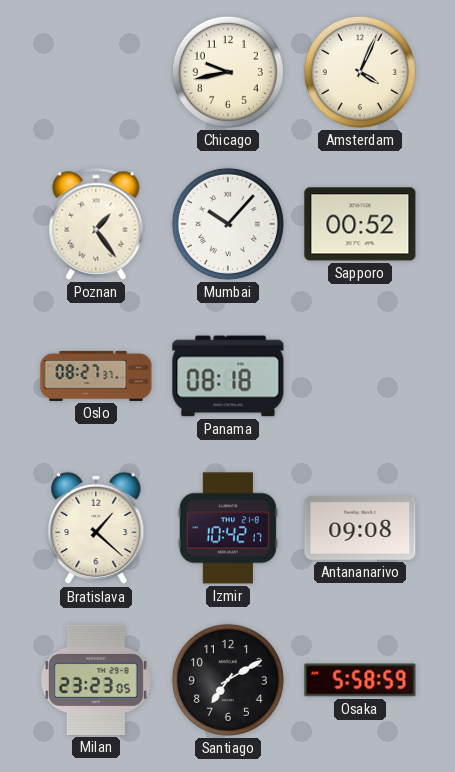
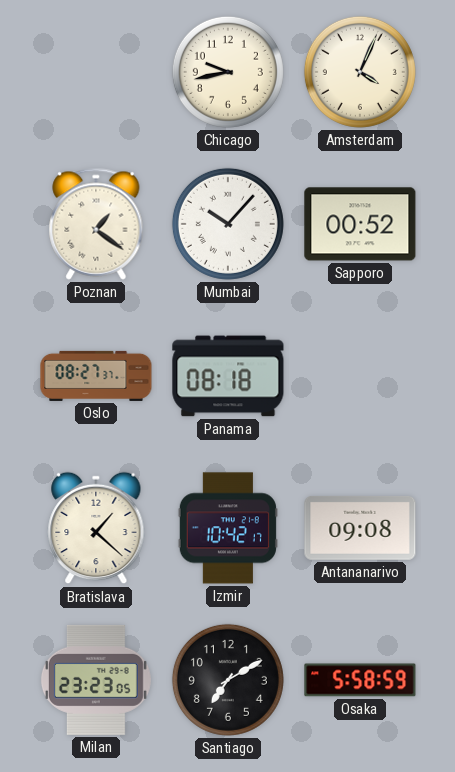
Poznan: 1:24 -> 1:21
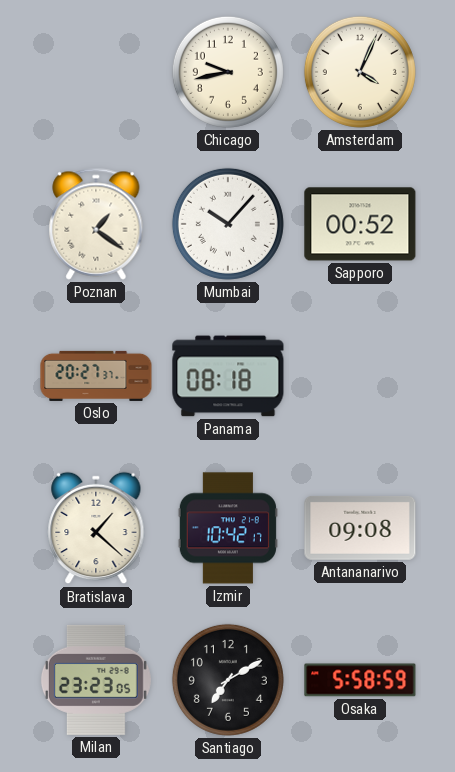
Oslo: 08:27 -> 20:27
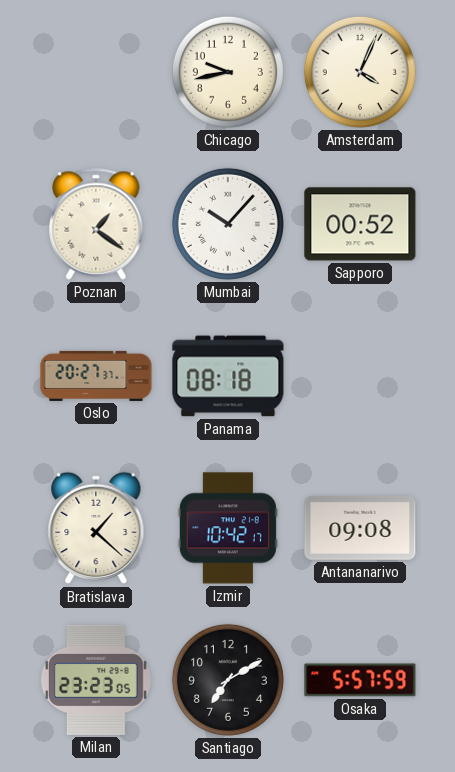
Osaka: 5:58 -> 5:57
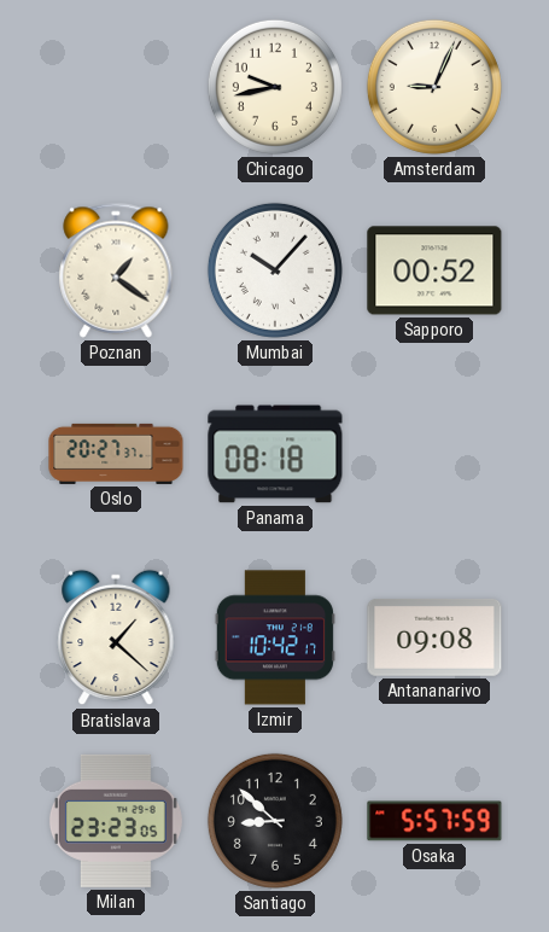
Amsterdam: 4:04 -> 9:04
Santiago: 7:10 -> 8:52
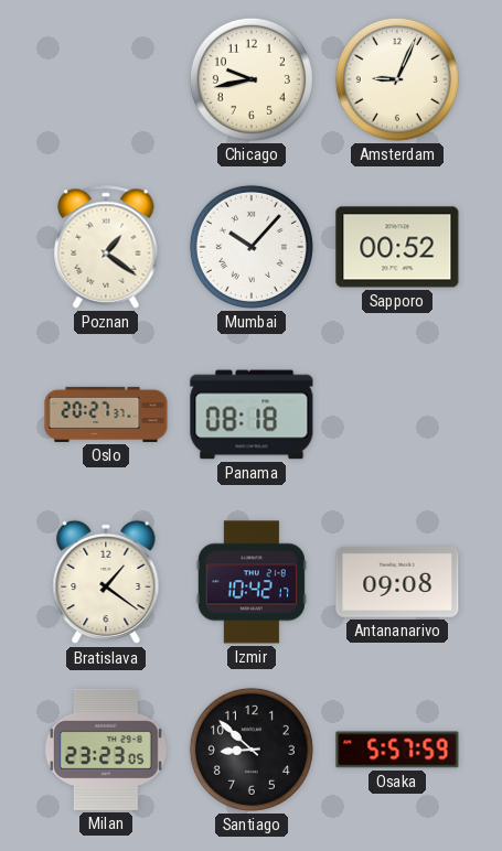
Bratislava: 1:22 -> 1:21
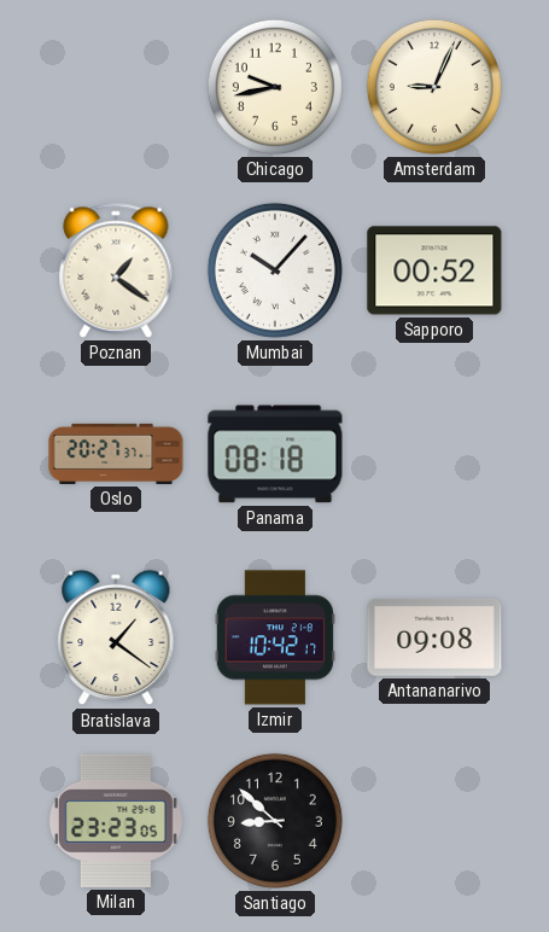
Osaka: 5:57 -> none
